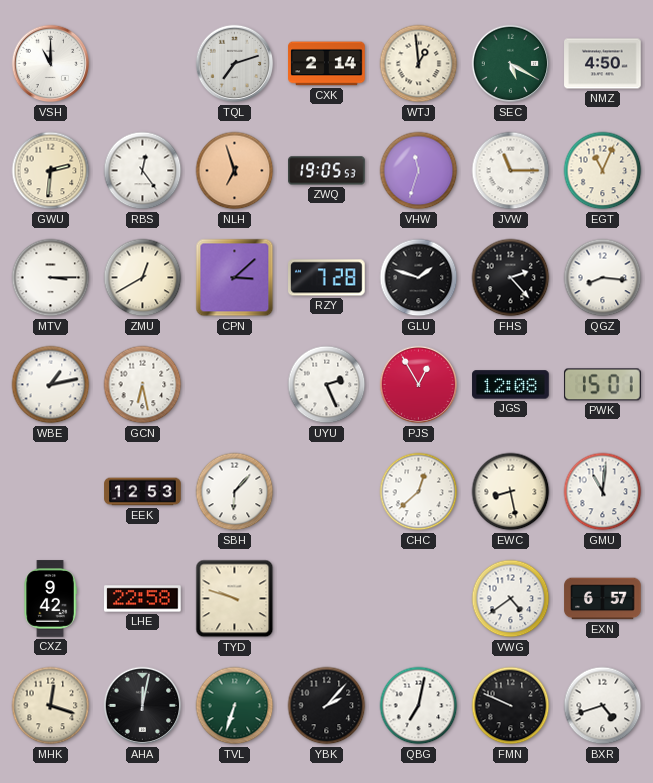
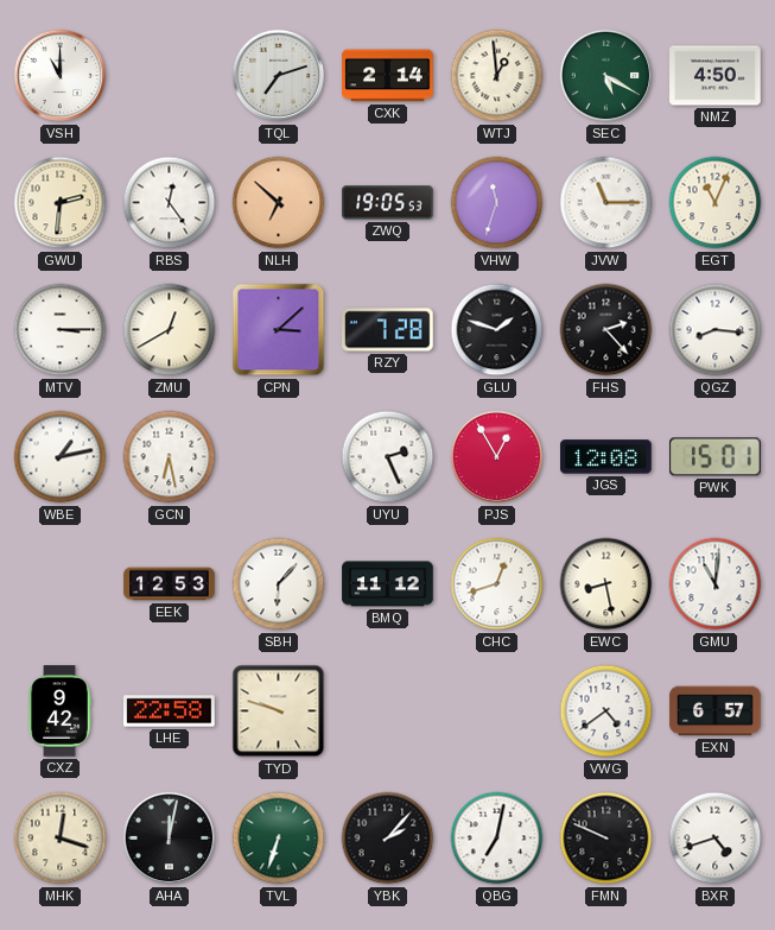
NLH: 6:57 -> 6:52
BMQ: none -> 11:12
CHC: 12:38 -> 12:42
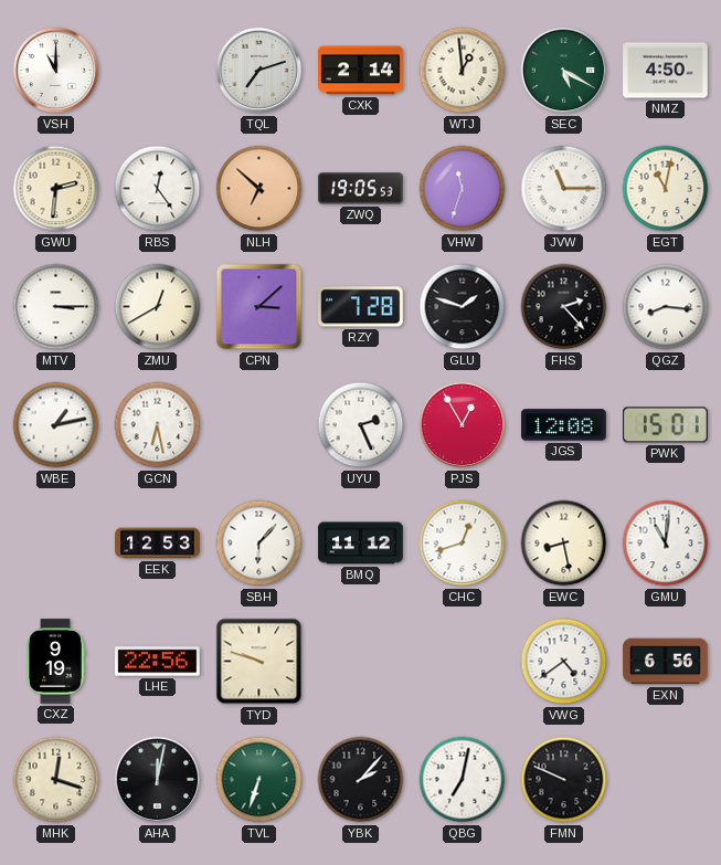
EGT: 11:04 -> 11:02
CXZ: 9:42 -> 9:19
LHE: 22:58 -> 22:56
EXN: 6:57 -> 6:56
BXR: 4:42 -> none
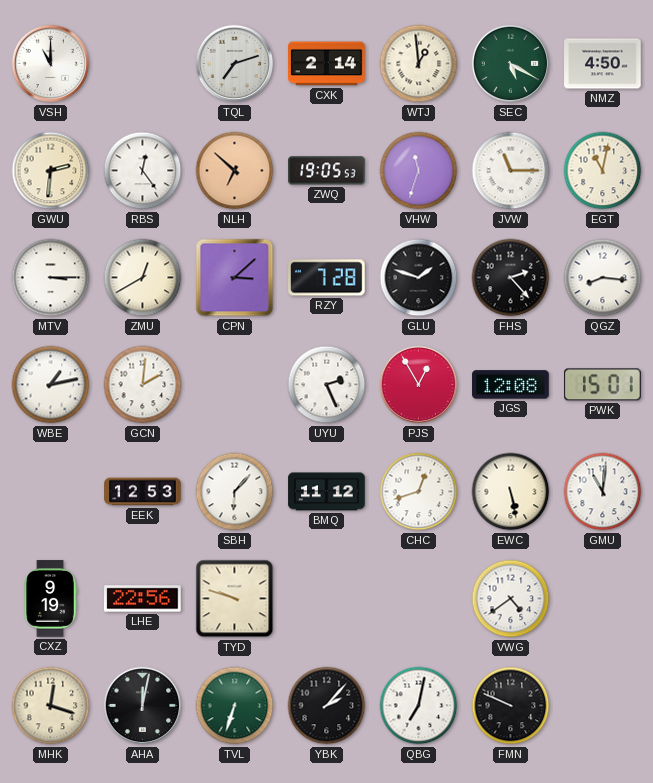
GCN: 6:28 -> 2:01
EWC: 8:28 -> 5:28
EXN: 6:56 -> none
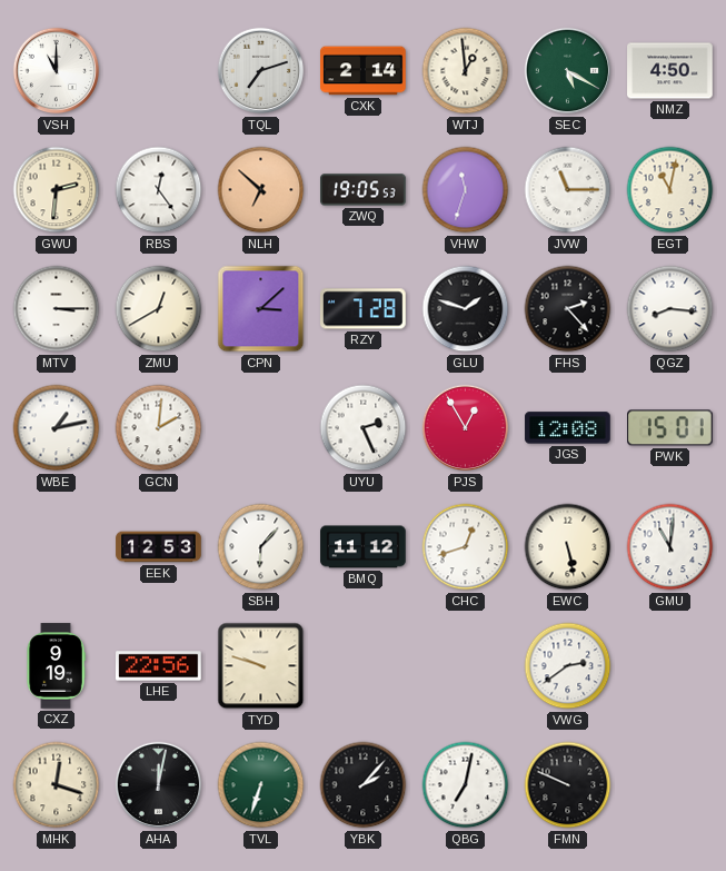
VWG: 4:39 -> 2:39
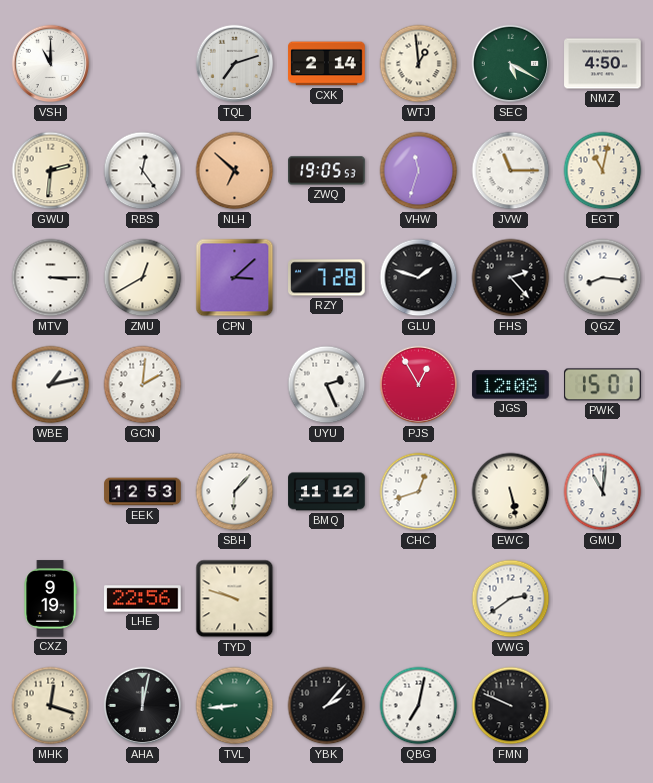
TVL: 6:33 -> 8:44
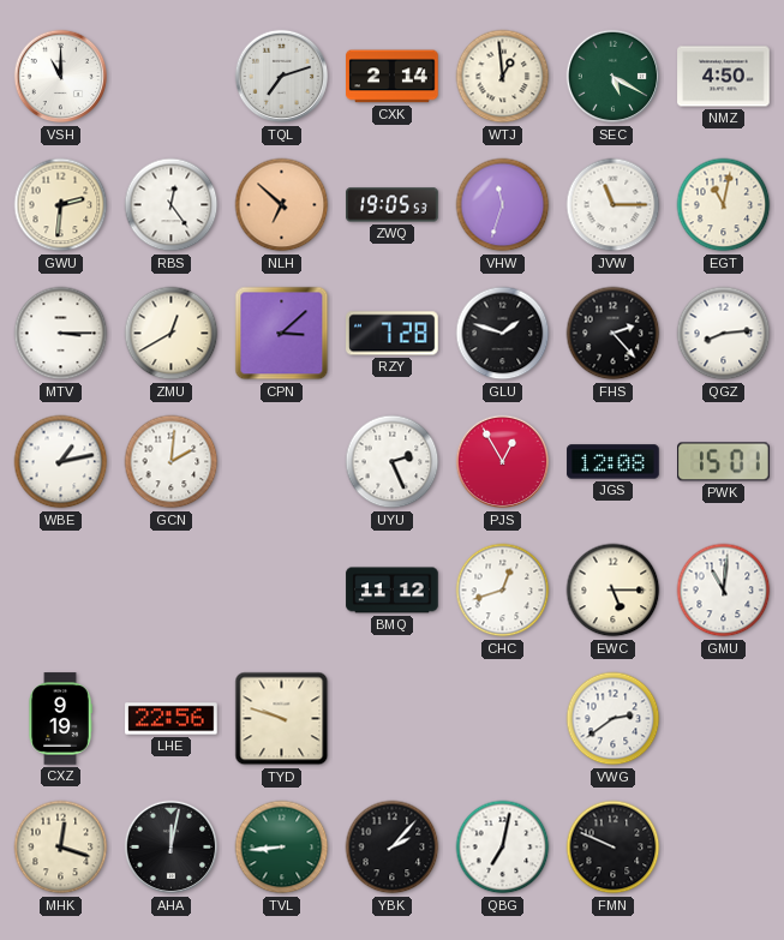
QGZ: 8:16 -> 8:14
EEK: 12:53 -> none
SBH: 6:07 -> none
EWC: 5:28 -> 5:15
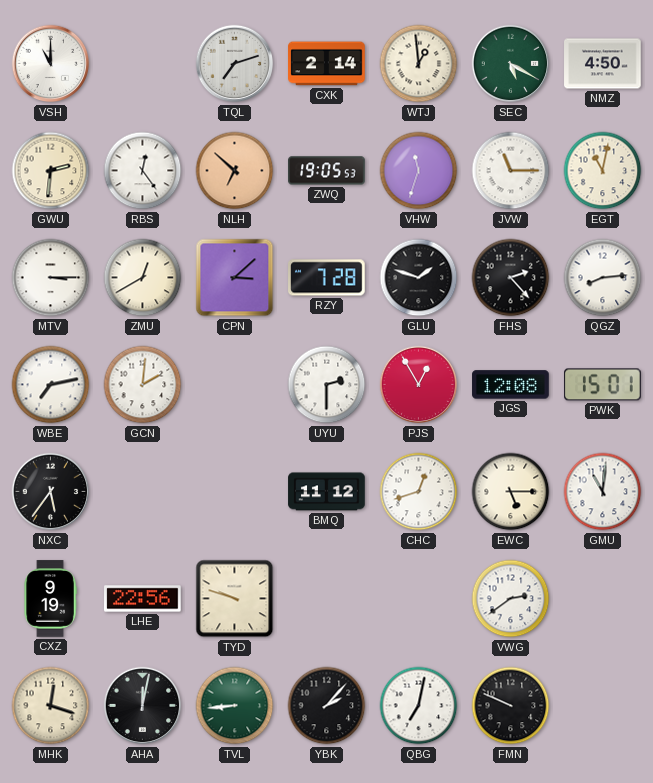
WBE: 1:13 -> 7:13
UYU: 2:26 -> 2:30
NXC: none -> 5:36
